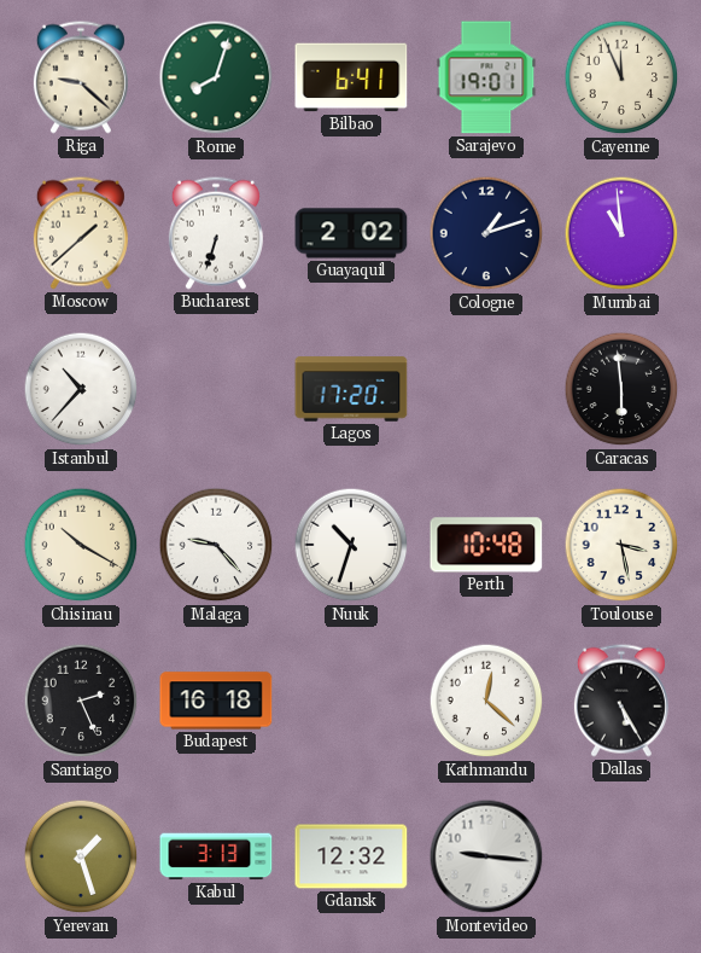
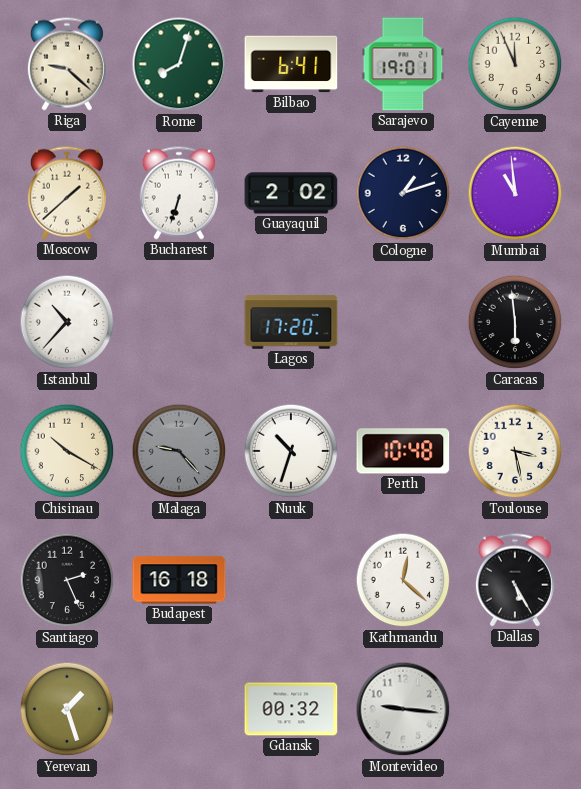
Malaga dial: white -> grey
Kabul: 3:13 -> none
Gdansk: 12:32 -> 00:32
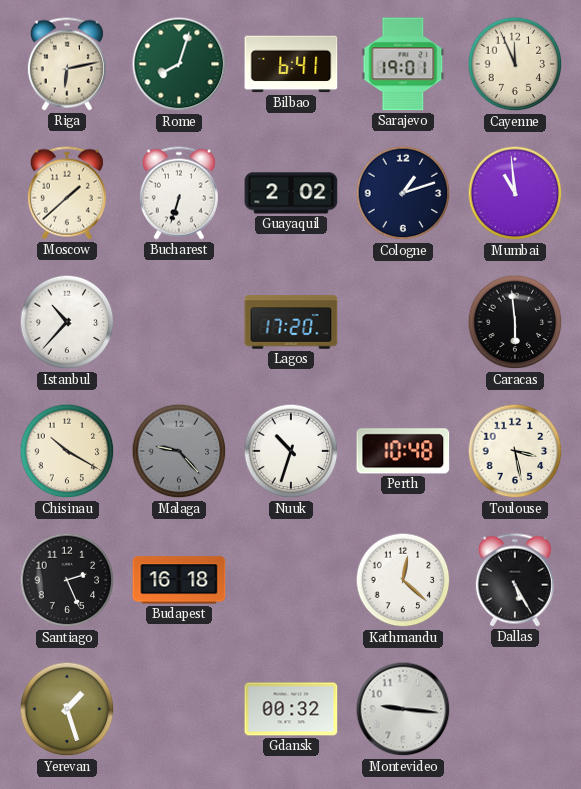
Riga: 9:22 -> 6:13
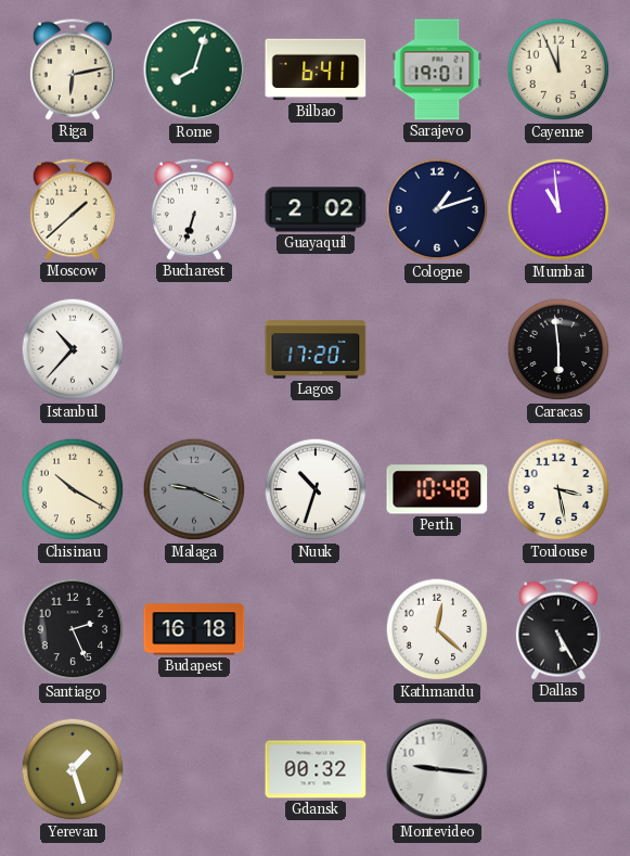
Malaga: 9:23 -> 9:19
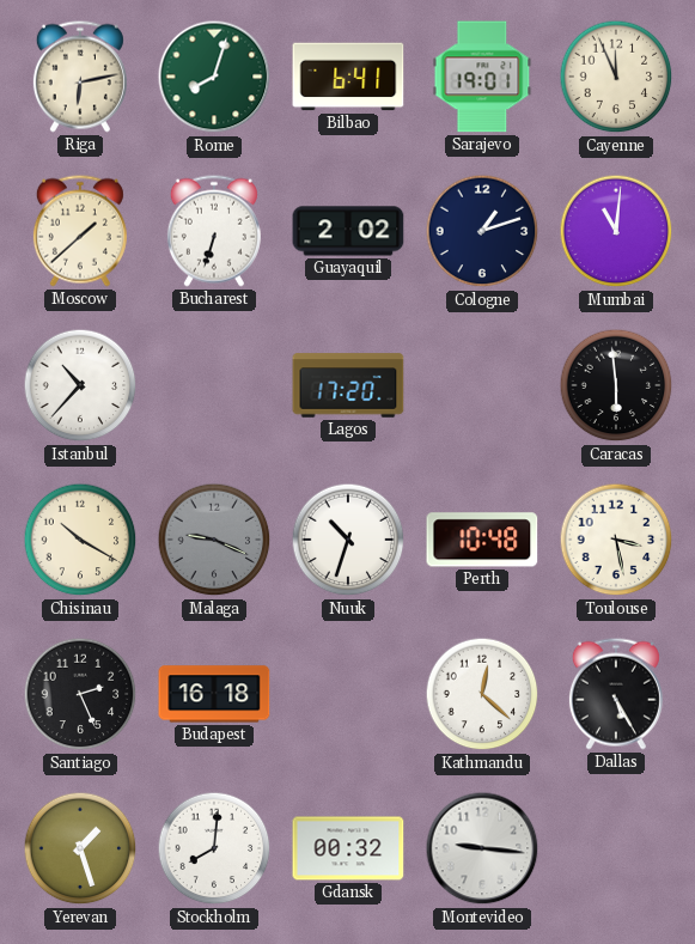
Mumbai: 10:59 -> 11:01
Stockholm: none -> 8:01
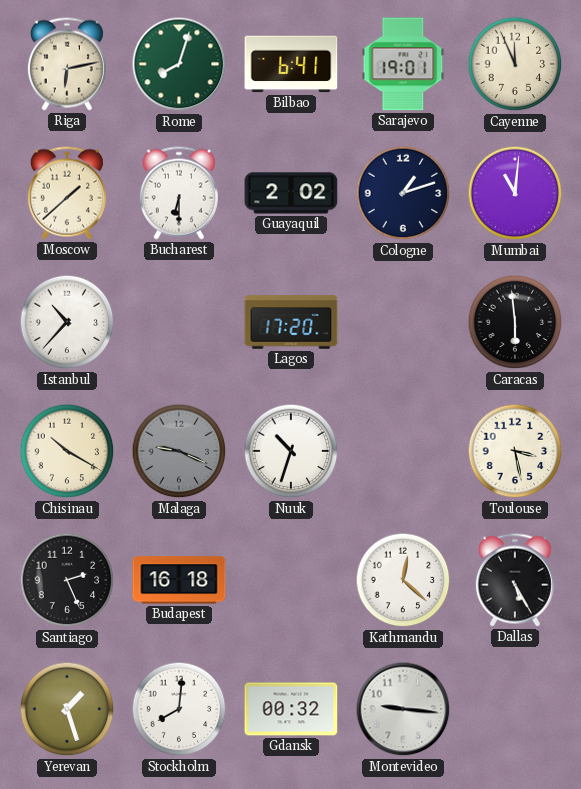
Bucharest: 6:33 -> 6:30
Perth: 10:48 -> none
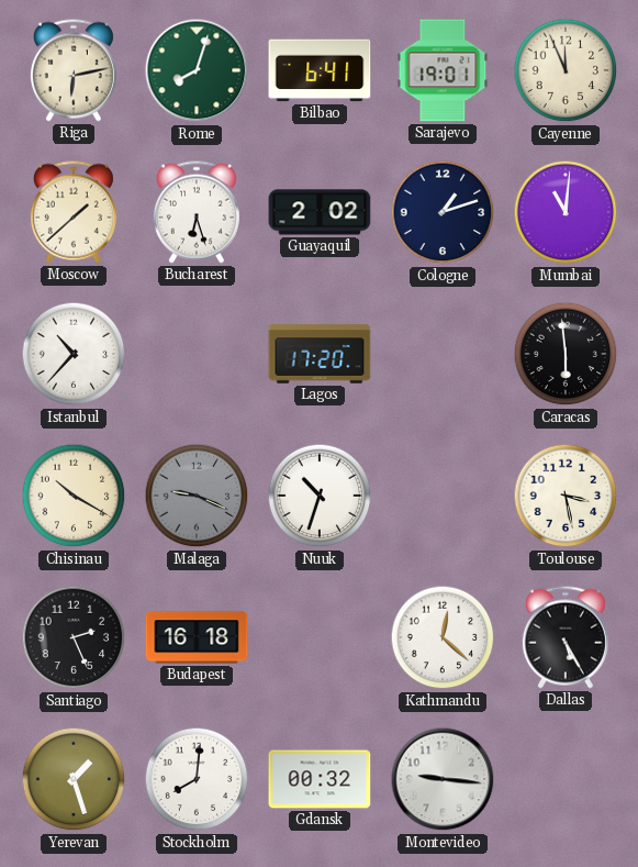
Bucharest: 6:30 -> 6:27
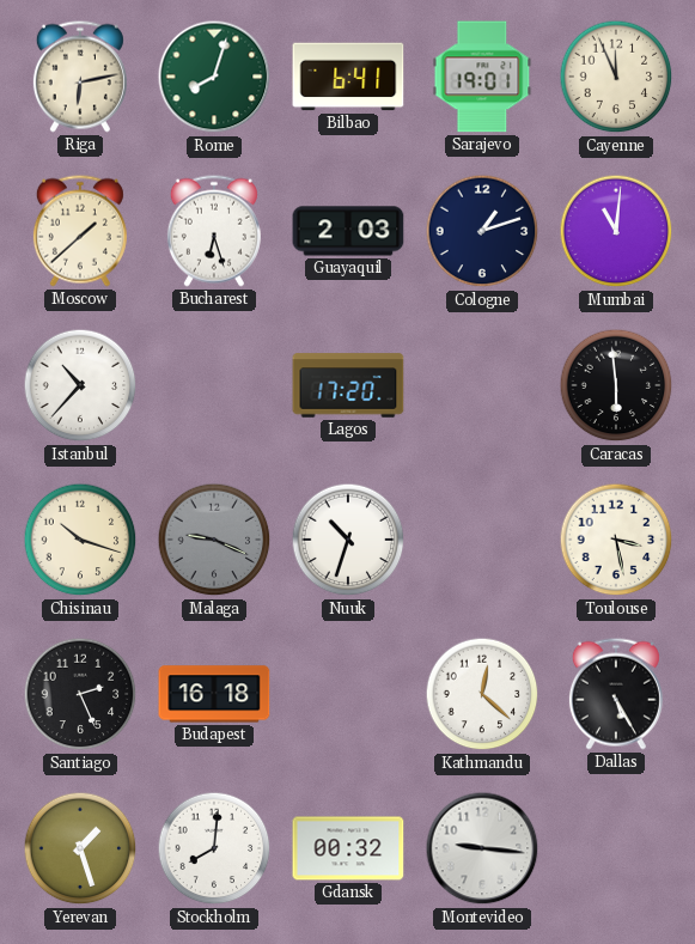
Guayaquil: 2:02 -> 2:03
Chisinau: 10:20 -> 10:18
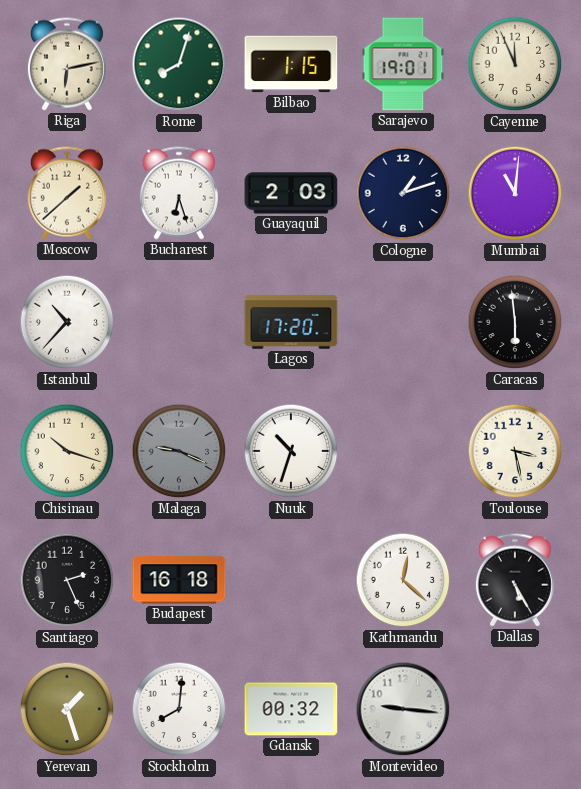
Bilbao: 6:41 -> 1:15
